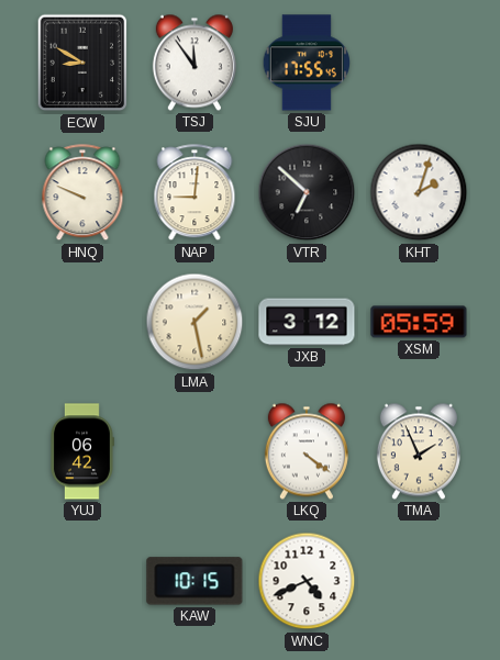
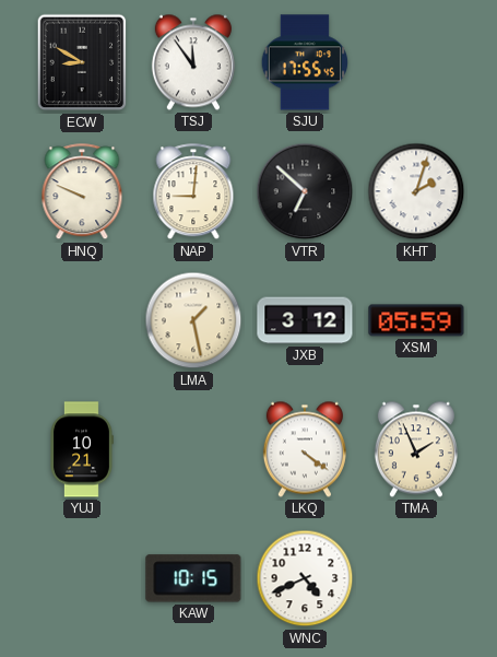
YUJ: 06:42 -> 10:21
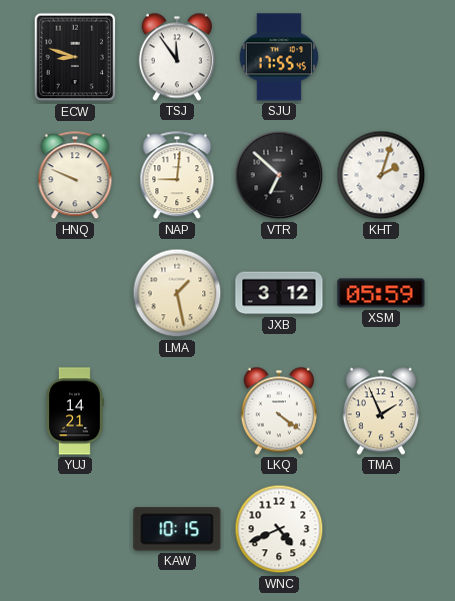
ECW: 8:50 -> 8:48
YUJ: 10:21 -> 14:21
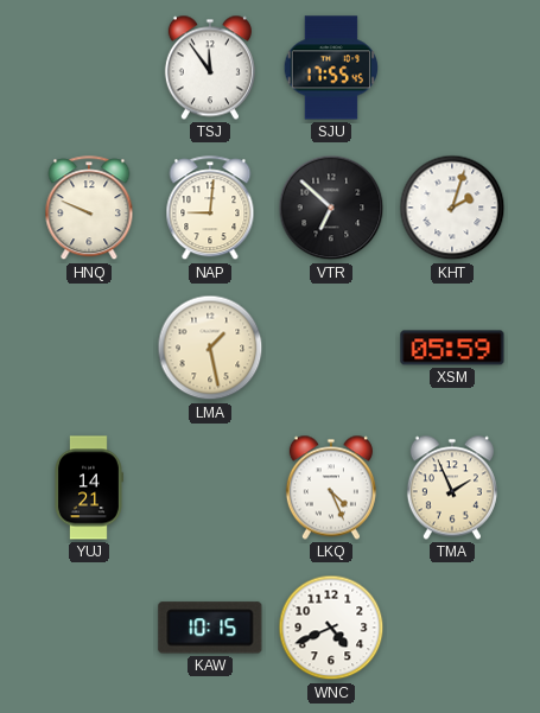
ECW: 8:48 -> none
JXB: 3:12 -> none
LKQ: 4:21 -> 4:26
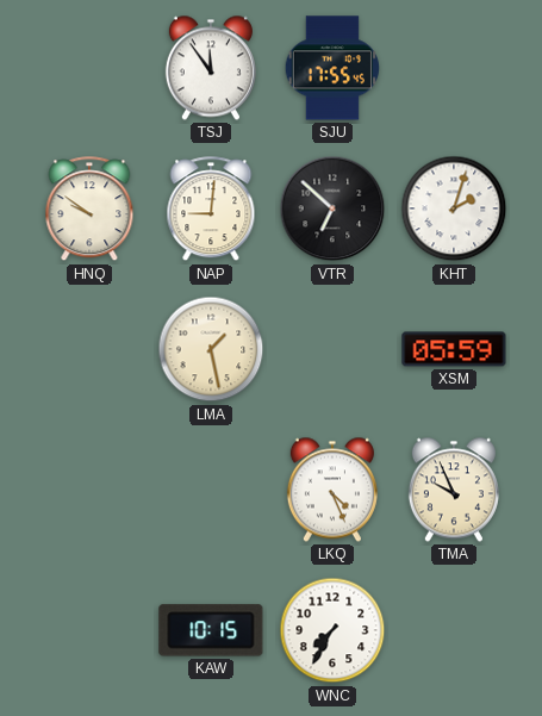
HNQ: 9:49 -> 9:51
YUJ: 14:21 -> none
TMA: 1:56 -> 9:56
WNC: 4:41 -> 7:35
